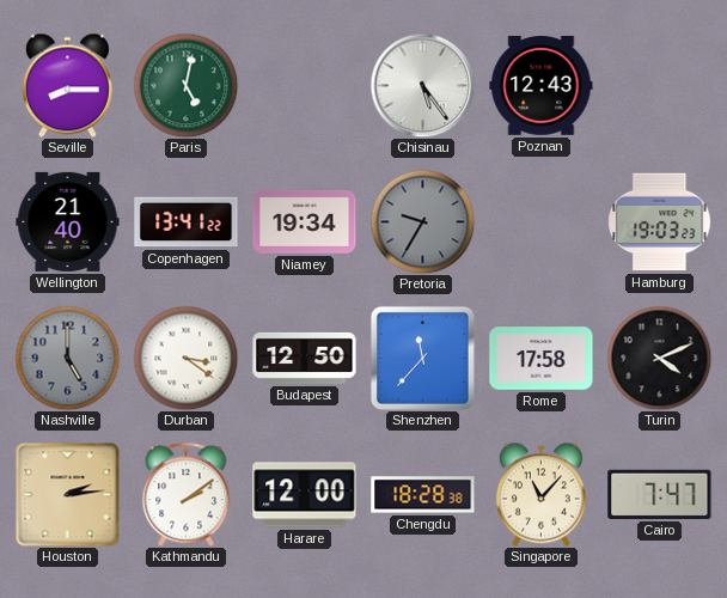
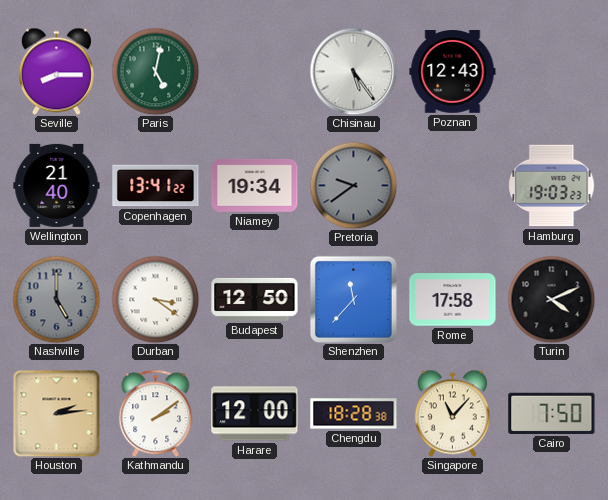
Pretoria: 9:35 -> 9:39
Cairo: 7:47 -> 7:50
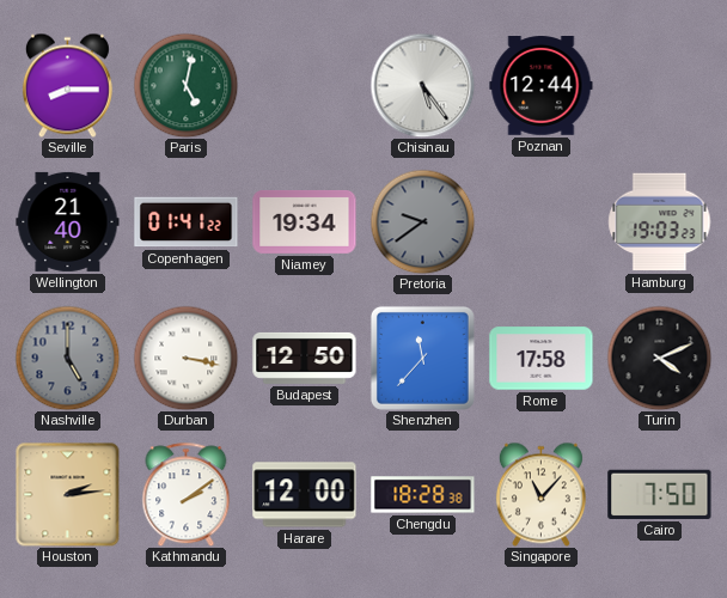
Poznan: 12:43 -> 12:44
Copenhagen: 13:41 -> 01:41
Durban: 3:21 -> 3:17
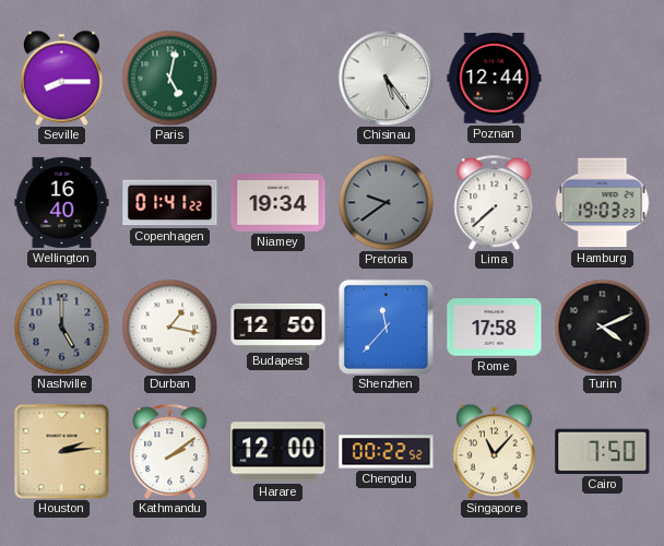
Wellington: 21:40 -> 16:40
Lima: none -> 7:38
Durban: 3:17 -> 1:17
Chengdu: 18:28 -> 00:22
